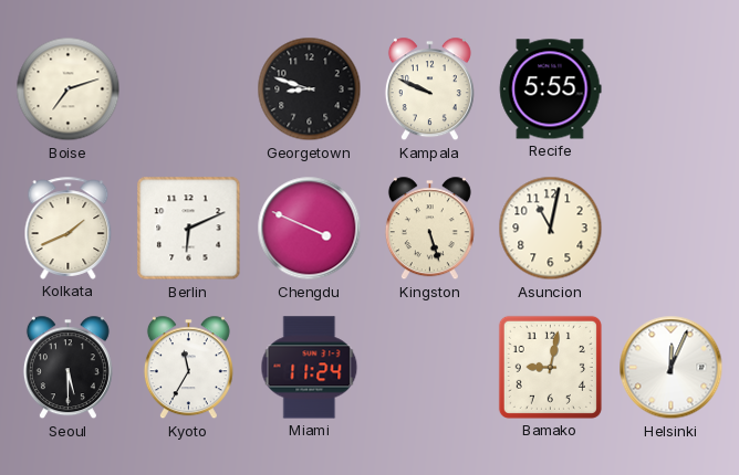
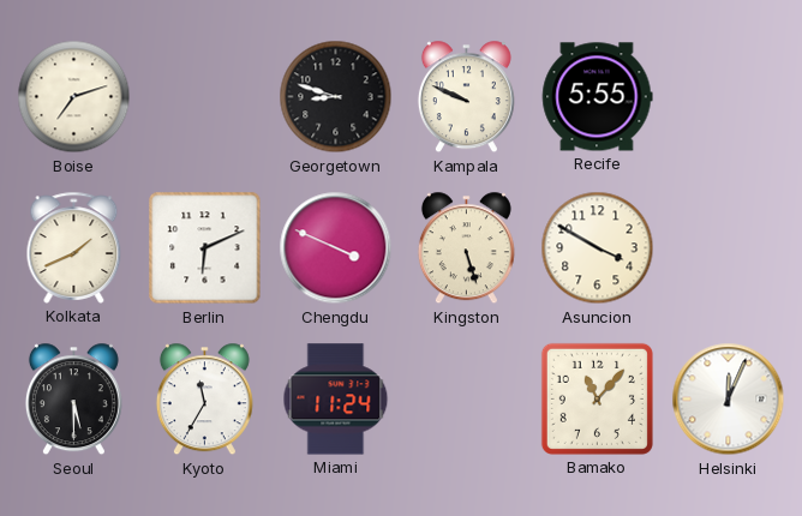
Asuncion: 11:02 -> 3:50
Bamako: 9:02 -> 11:07
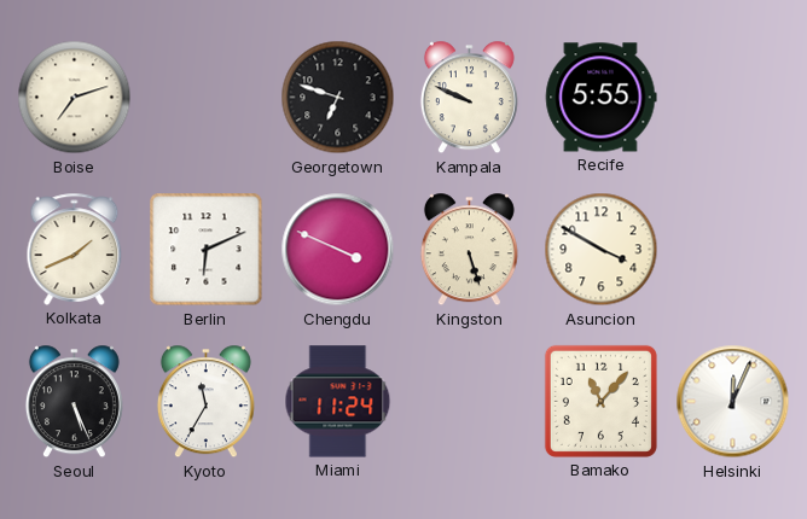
Georgetown: 8:48 -> 6:48
Seoul: 5:30 -> 5:26
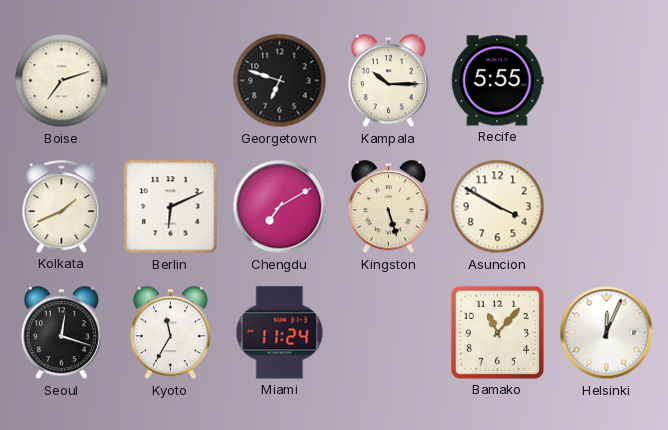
Kampala: 9:49 -> 10:15
Chengdu: 3:49 -> 7:10
Seoul: 5:26 -> 12:18
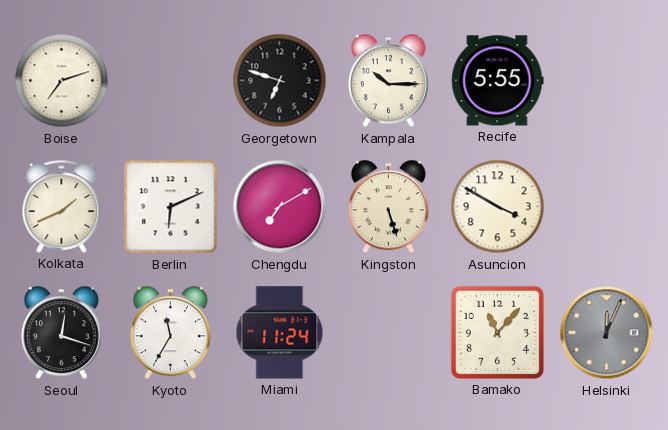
Helsinki dial: white -> grey
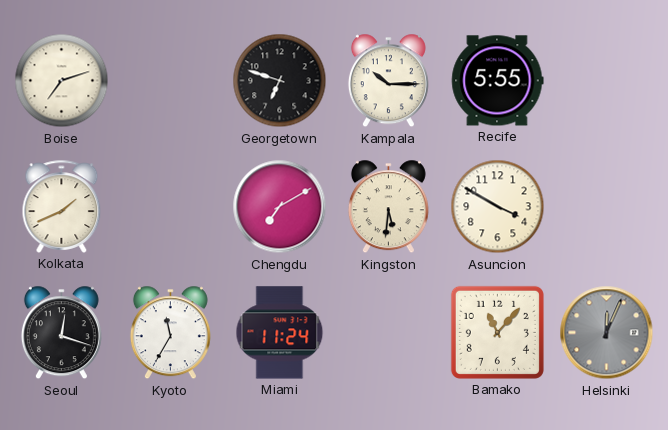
Berlin: 6:11 -> none
Kingston: 5:27 -> 5:31
